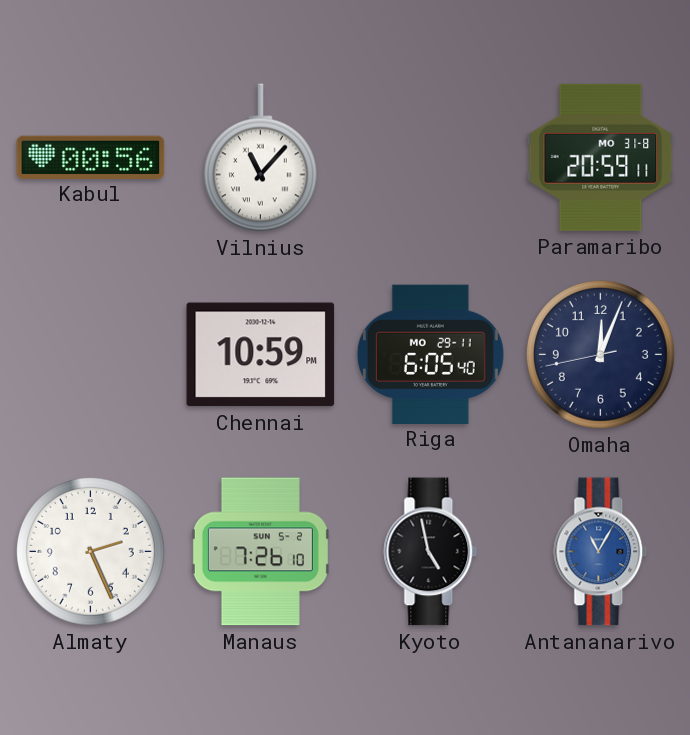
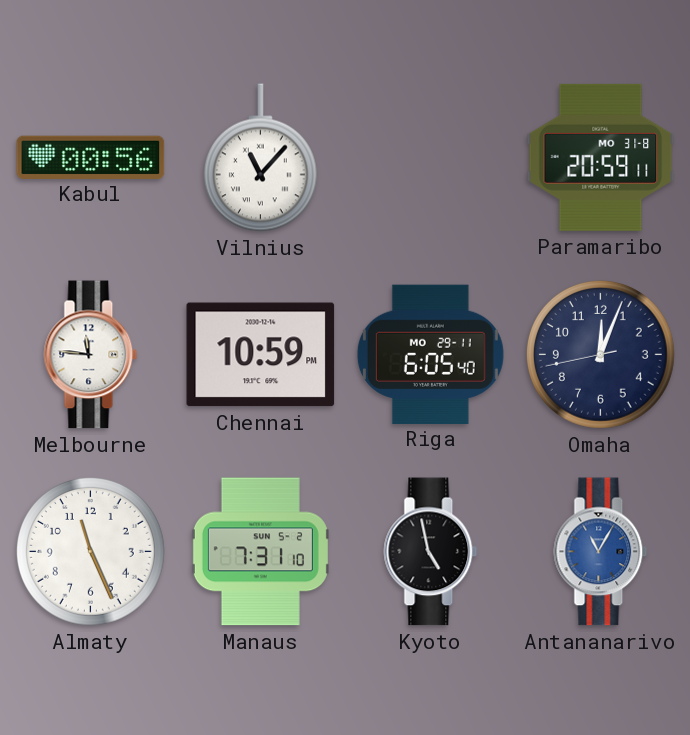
Melbourne: none -> 11:46
Almaty: 2:26 -> 11:26
Manaus: 7:26 -> 7:31
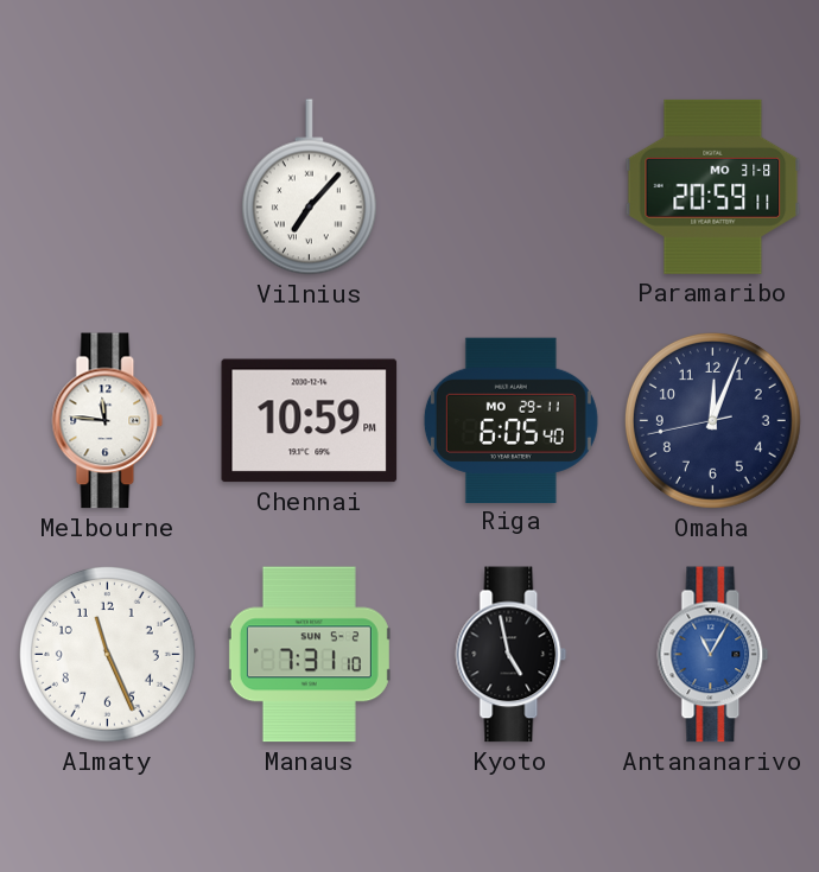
Kabul: 00:56 -> none
Vilnius: 11:07 -> 7:07
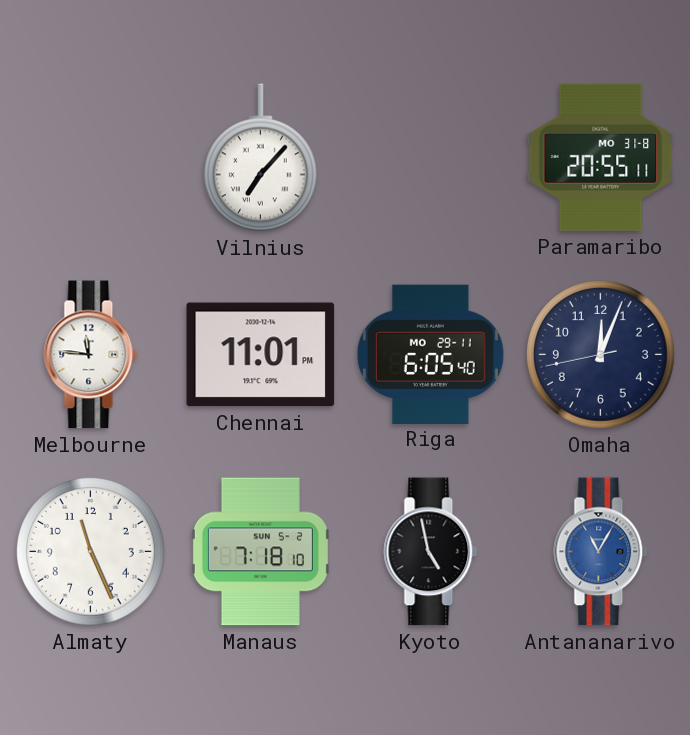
Paramaribo: 20:59 -> 20:55
Chennai: 10:59 -> 11:01
Manaus: 7:31 -> 7:18
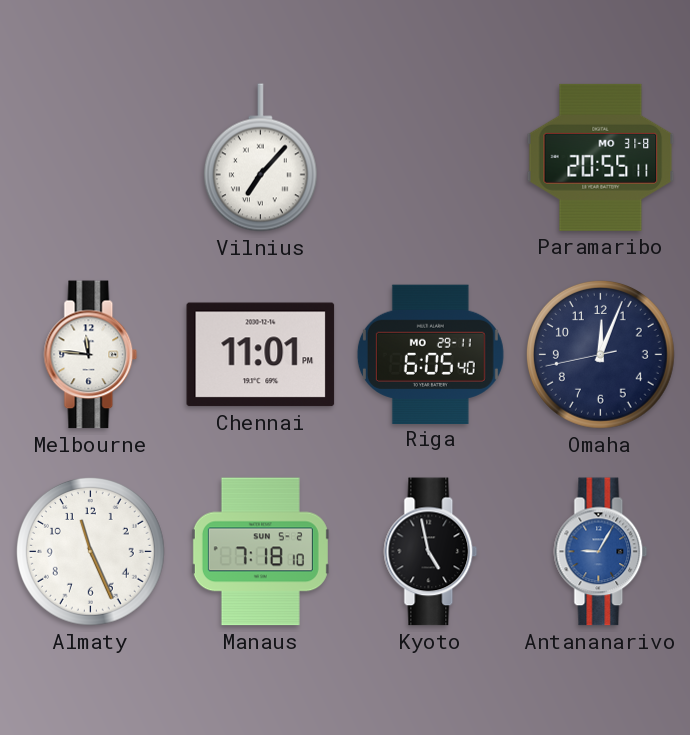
Antananarivo: 11:05 -> 9:05
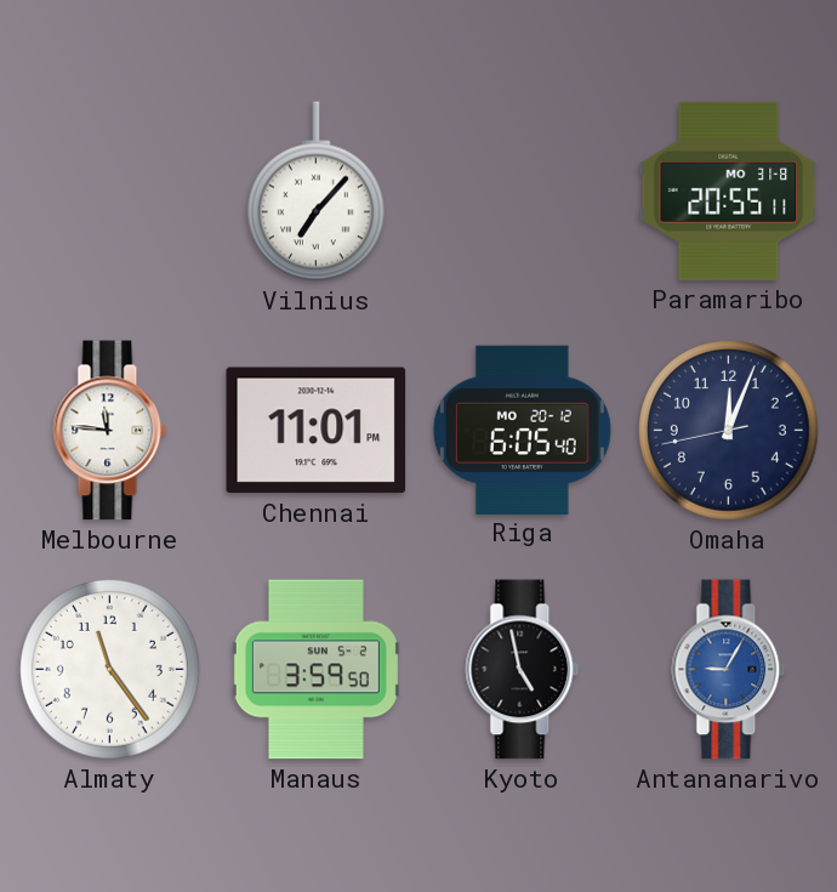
Riga date: MO 29-11 -> MO 20-12
Almaty: 11:26 -> 11:24
Manaus: 7:18 -> 3:59
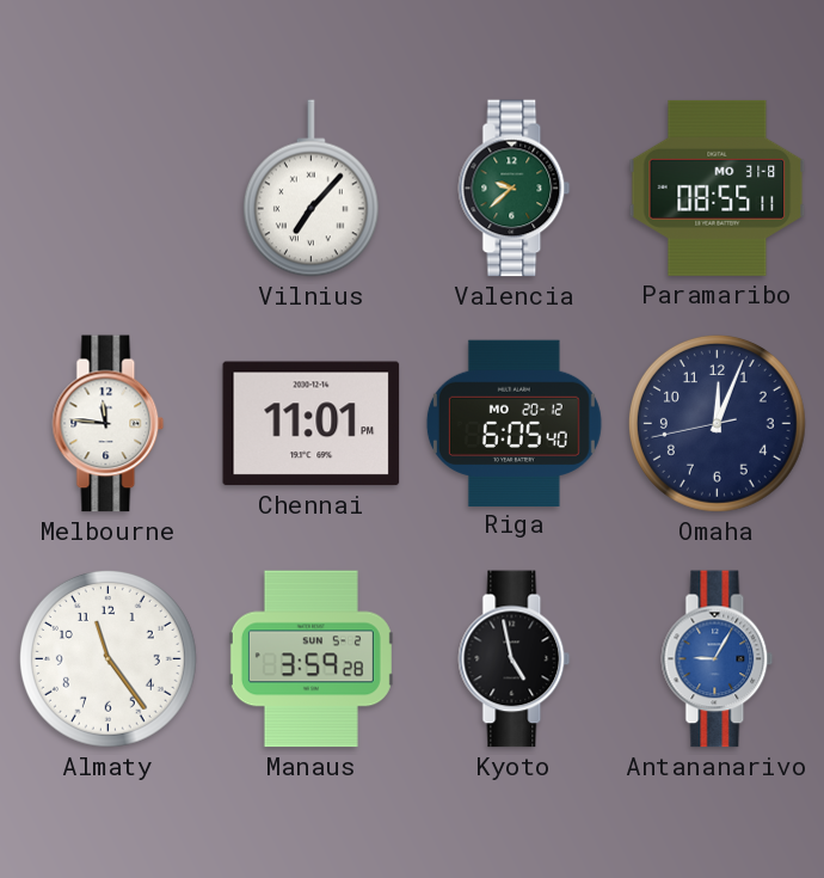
Valencia: none -> 9:38
Paramaribo: 20:55 -> 08:55
Manaus: 3:59:50 -> 3:59:28
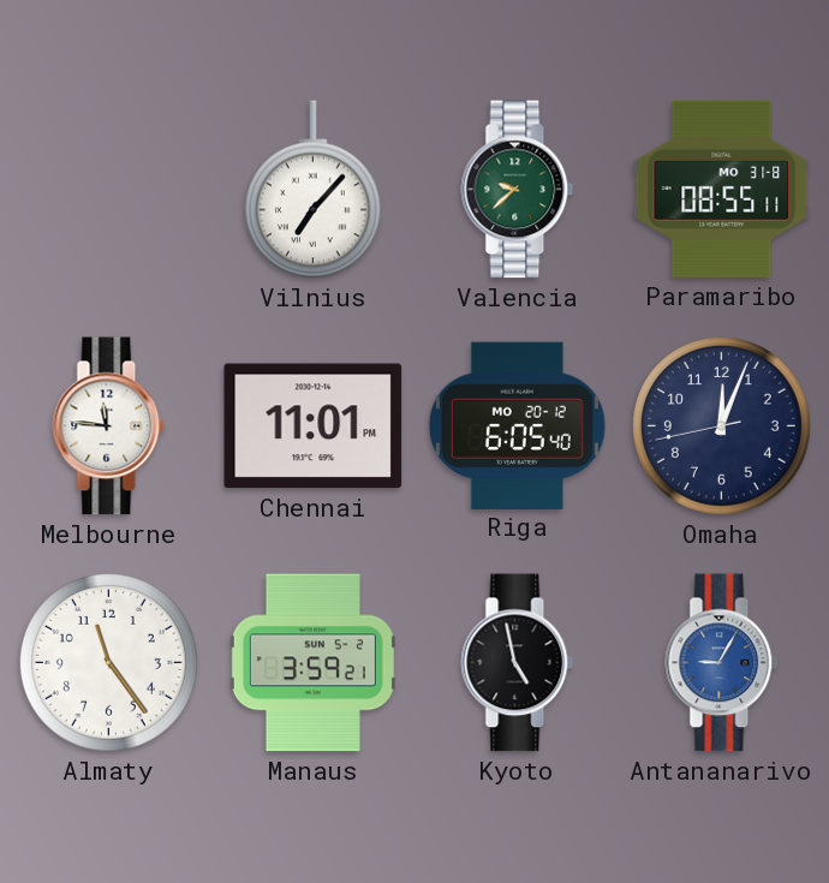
Manaus: 3:59:28 -> 3:59:21
